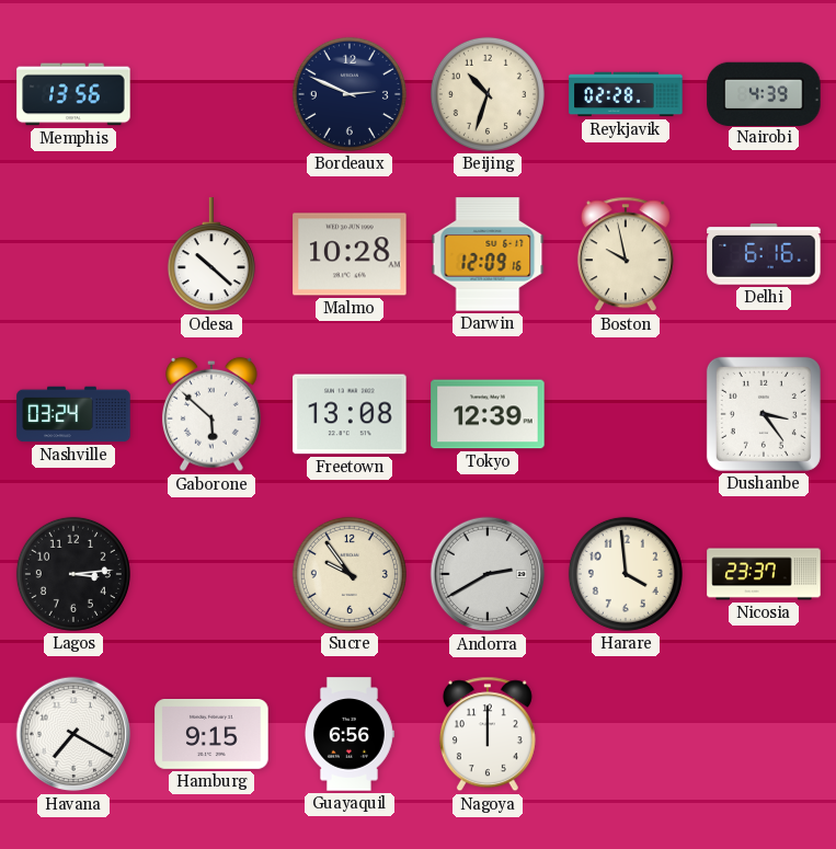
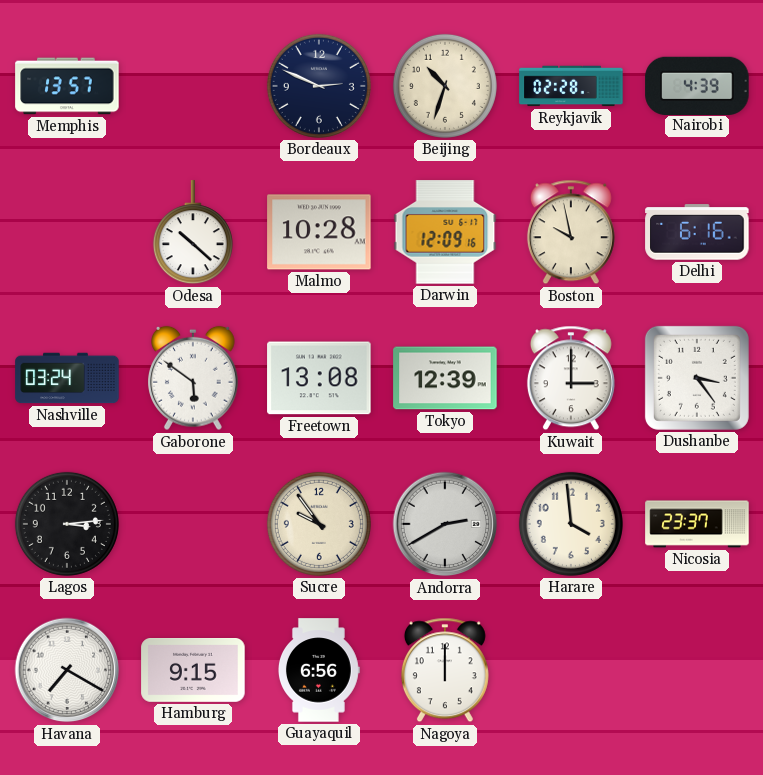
Memphis: 13:56 -> 13:57
Gaborone: 5:52 -> 5:51
Kuwait: none -> 3:00
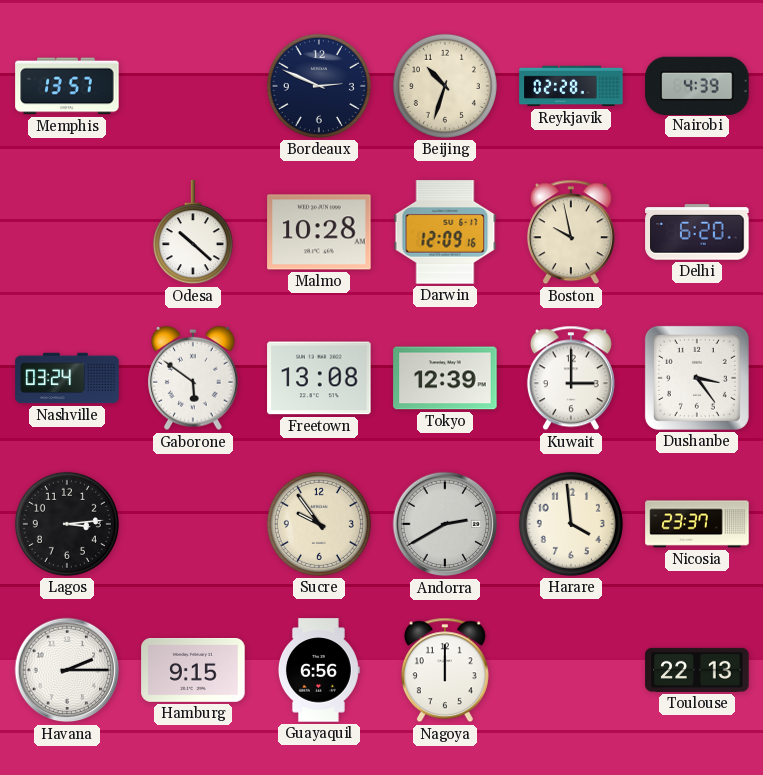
Delhi: 6:16 -> 6:20
Havana: 7:20 -> 2:15
Toulouse: none -> 22:13
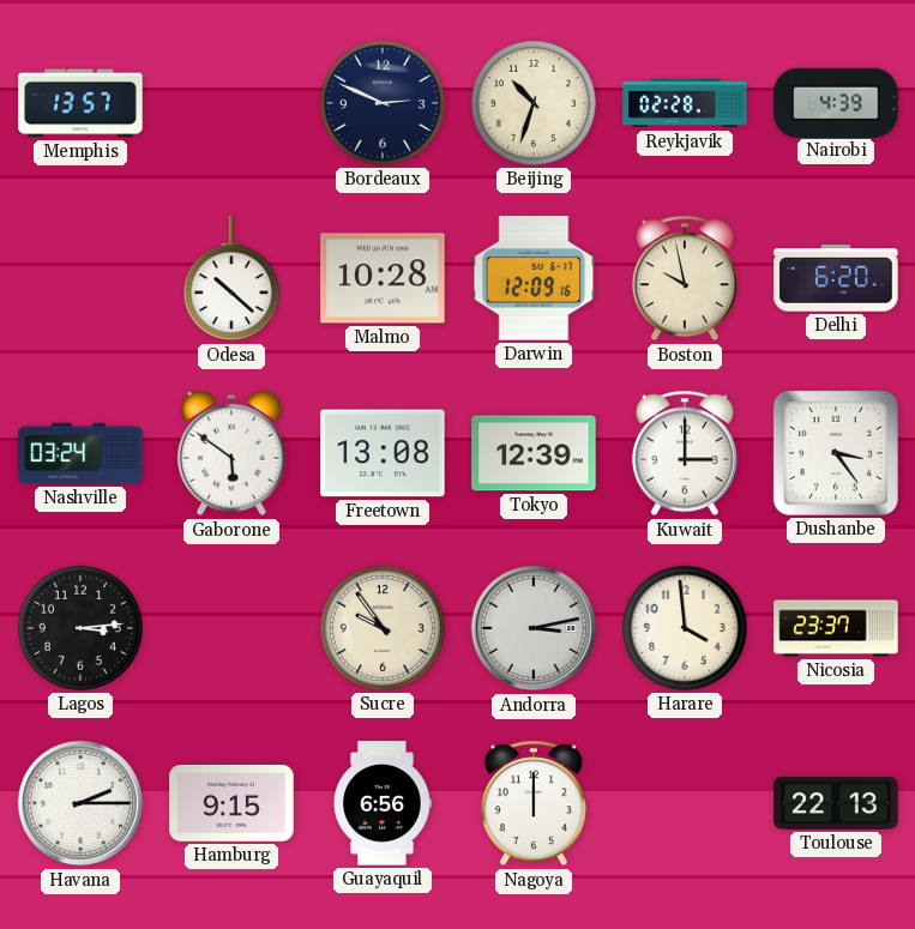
Andorra: 2:40 -> 3:13
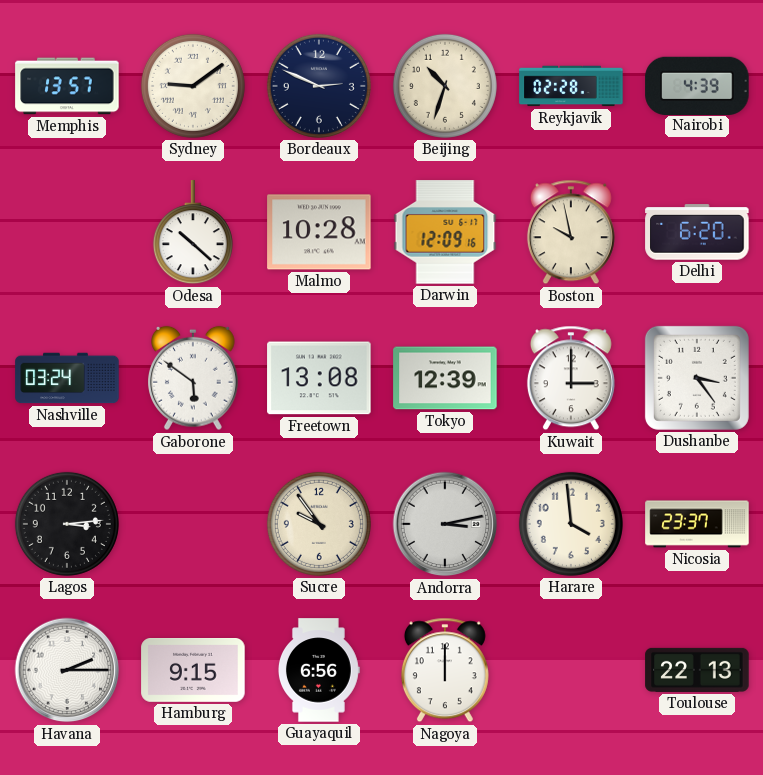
Sydney: none -> 9:09
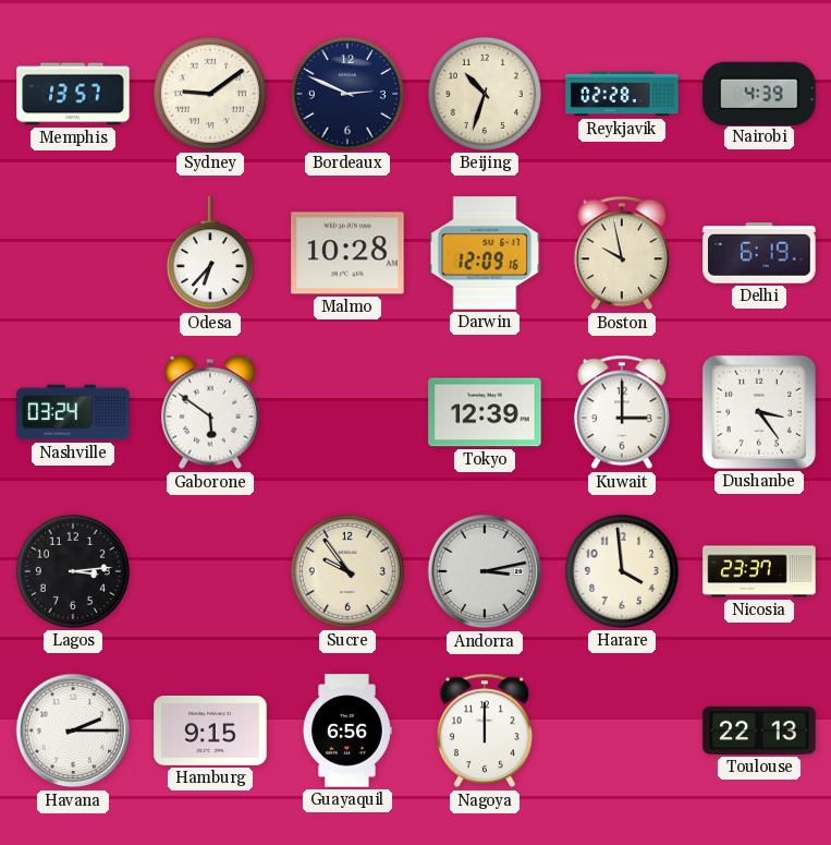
Odesa: 10:22 -> 6:37
Delhi: 6:20 -> 6:19
Freetown: 13:08 -> none
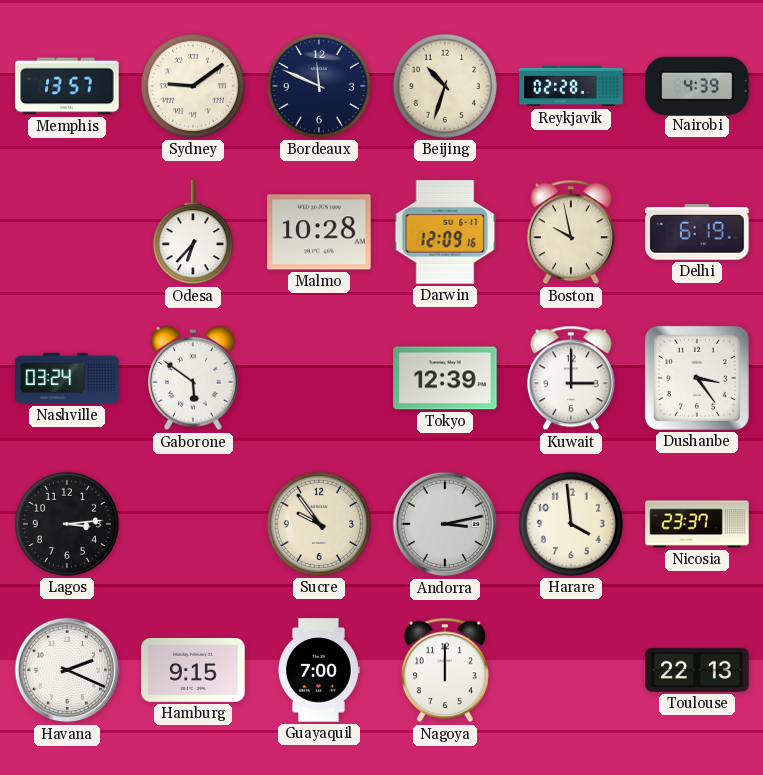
Bordeaux: 2:49 -> 11:49
Havana: 2:15 -> 2:19
Guayaquil: 6:56 -> 7:00
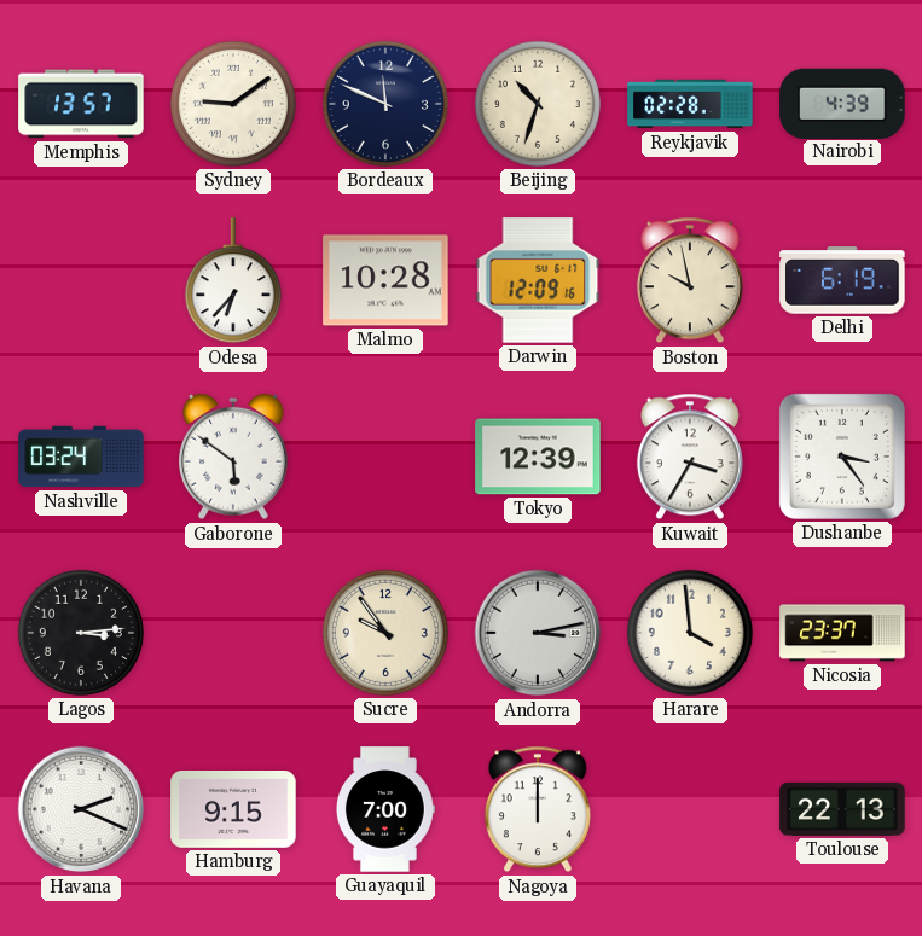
Kuwait: 3:00 -> 3:35
